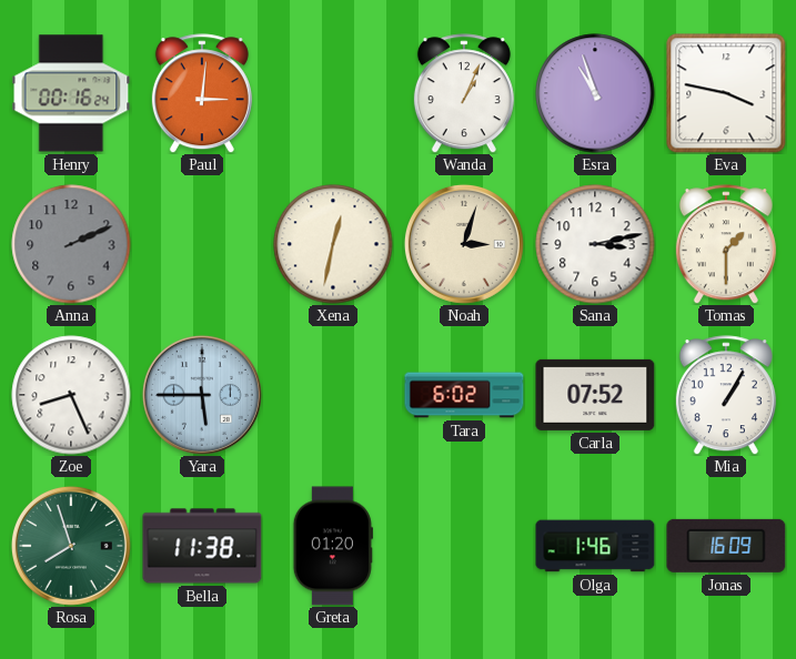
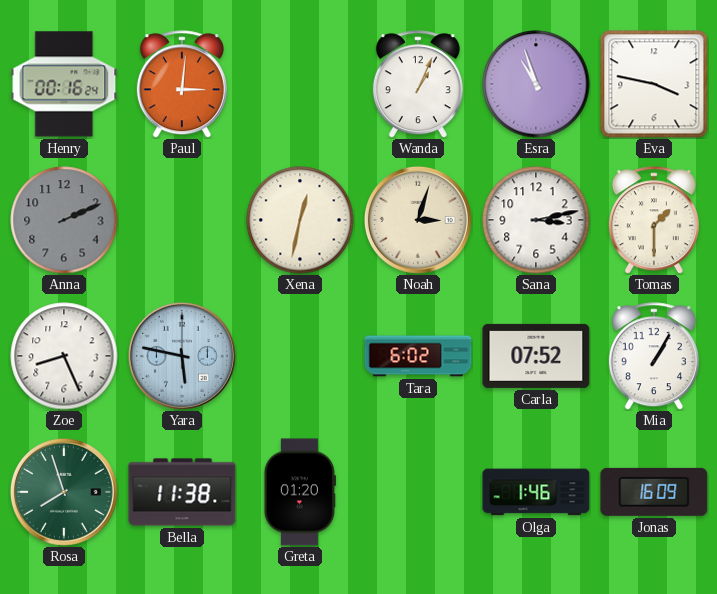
Yara: 5:45 -> 5:47
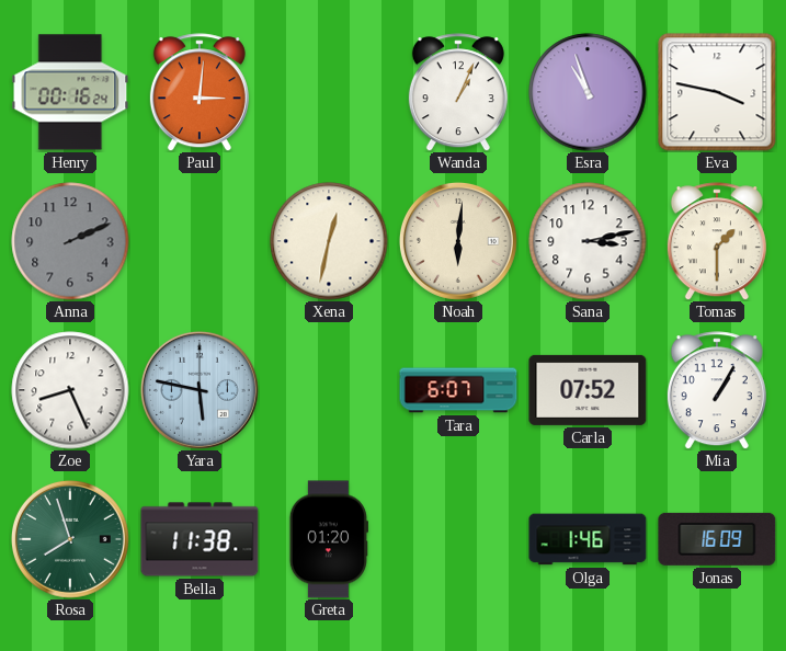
Noah: 3:03 -> 6:01
Tara: 6:02 -> 6:07
